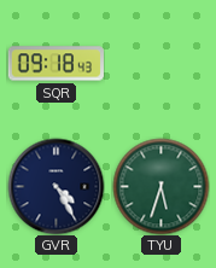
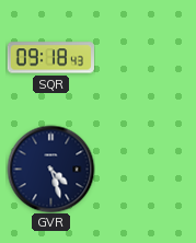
GVR: 4:25 -> 4:27
TYU: 5:33 -> none
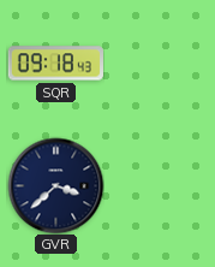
GVR: 4:27 -> 3:38
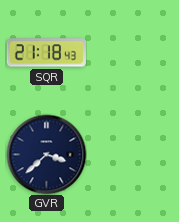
SQR: 09:18 -> 21:18
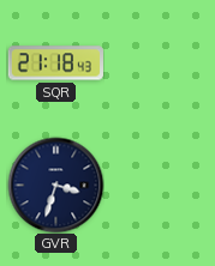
GVR: 3:38 -> 3:33
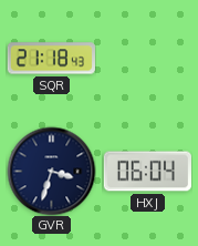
HXJ: none -> 06:04
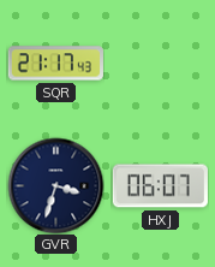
SQR: 21:18 -> 21:17
HXJ: 06:04 -> 06:07
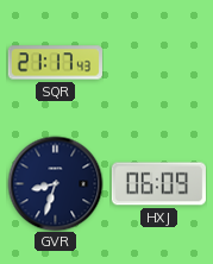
GVR: 3:33 -> 8:33
HXJ: 06:07 -> 06:09
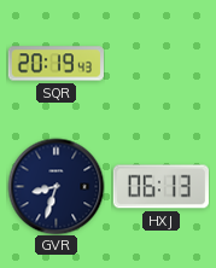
SQR: 21:17 -> 20:19
HXJ: 06:09 -> 06:13
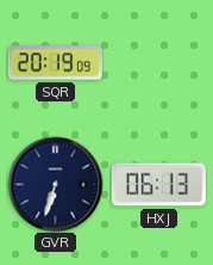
SQR: 20:19:43 -> 20:19:09
GVR: 8:33 -> 6:33
